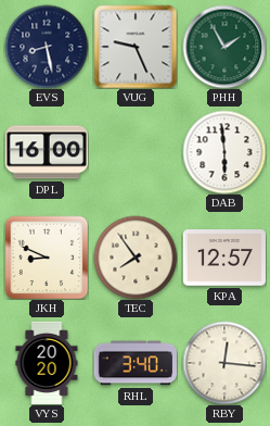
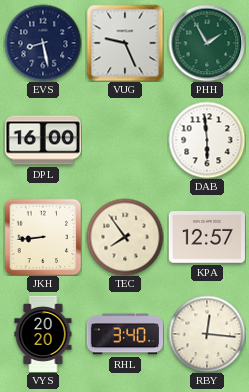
JKH: 8:49 -> 8:44
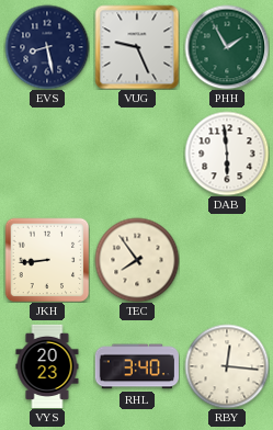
DPL: 16:00 -> none
KPA: 12:57 -> none
VYS: 20:20 -> 20:23
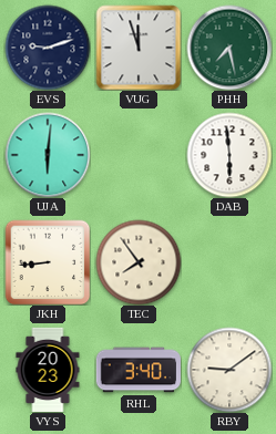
EVS: 8:28 -> 9:12
VUG: 9:26 -> 11:57
PHH: 1:55 -> 7:28
UJA: none -> 6:01
RBY: 12:16 -> 9:09
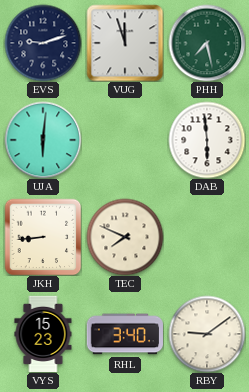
TEC: 7:54 -> 7:49
VYS: 20:23 -> 15:23
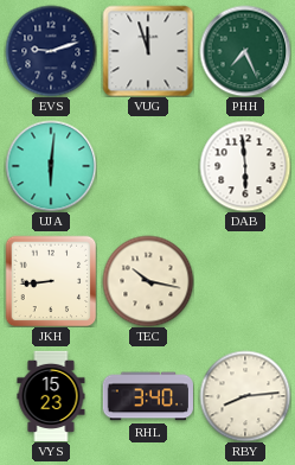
PHH: 7:28 -> 7:26
TEC: 7:49 -> 10:17
RBY: 9:09 -> 8:14
